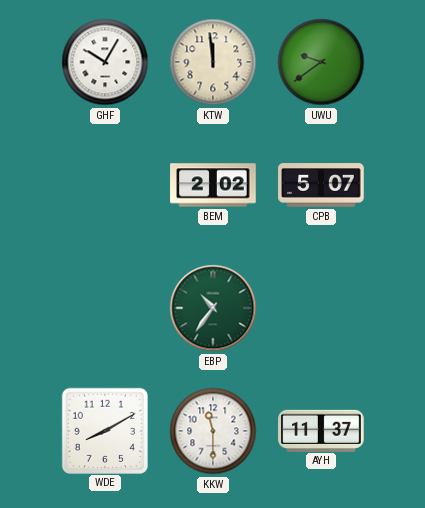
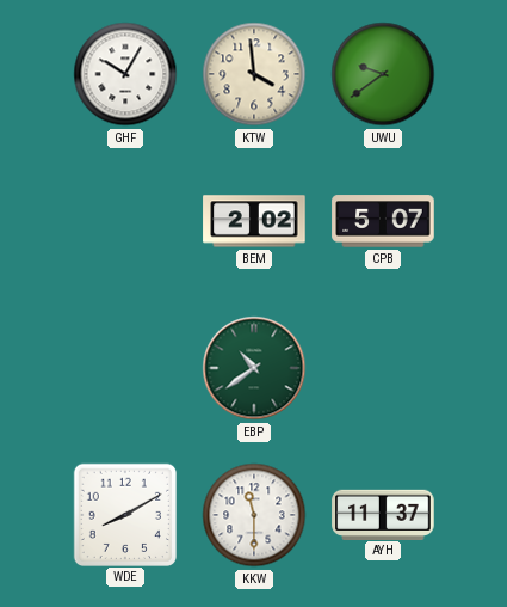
KTW: 11:59 -> 3:59
EBP: 10:36 -> 10:39
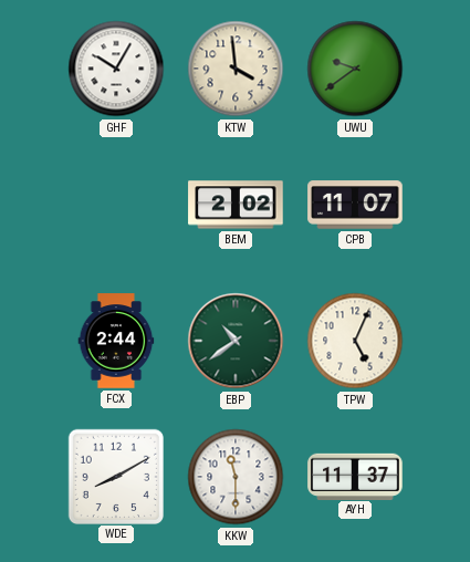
CPB: 5:07 -> 11:07
FCX: none -> 2:44
TPW: none -> 5:04
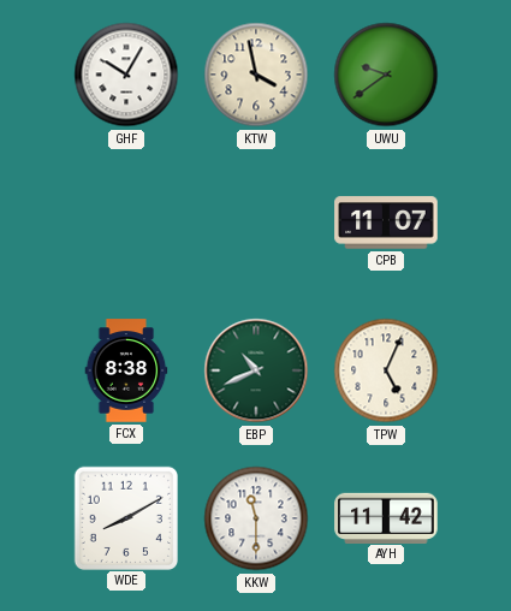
KTW: 3:59 -> 3:58
BEM: 2:02 -> none
FCX: 2:44 -> 8:38
EBP: 10:39 -> 10:41
AYH: 11:37 -> 11:42
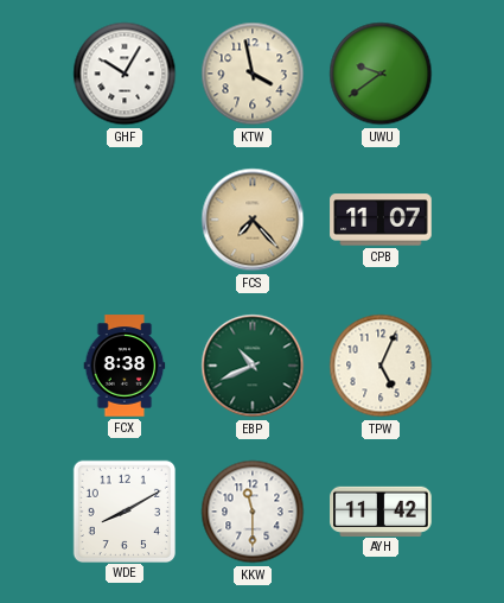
FCS: none -> 7:23
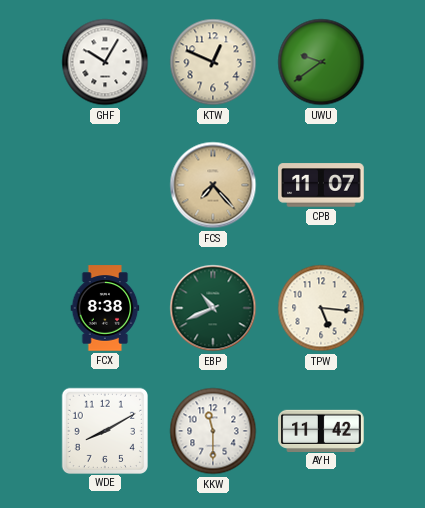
KTW: 3:58 -> 12:49
TPW: 5:04 -> 5:16
